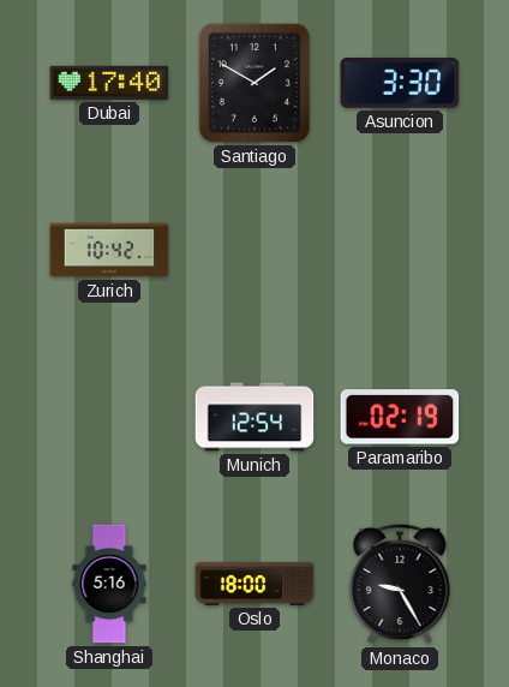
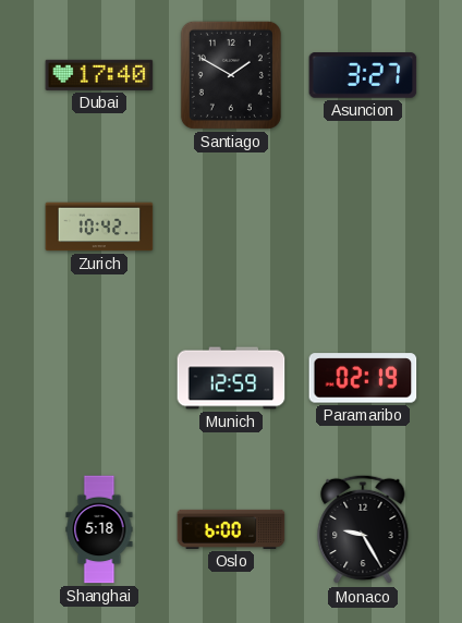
Asuncion: 3:30 -> 3:27
Munich: 12:54 -> 12:59
Shanghai: 5:16 -> 5:18
Oslo: 18:00 -> 6:00
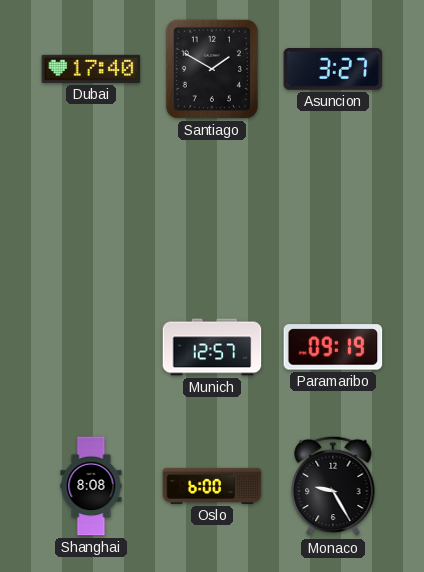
Zurich: 10:42 -> none
Munich: 12:59 -> 12:57
Paramaribo: 02:19 -> 09:19
Shanghai: 5:18 -> 8:08
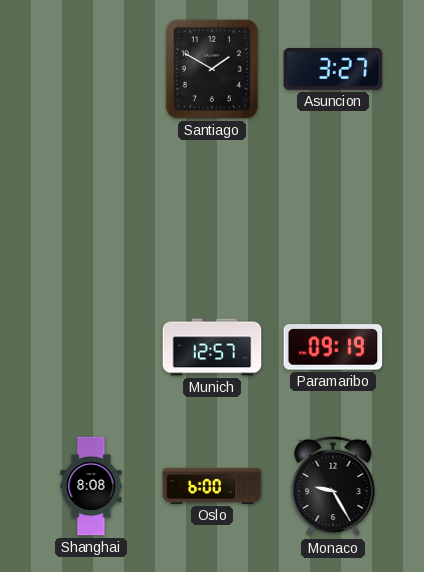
Dubai: 17:40 -> none
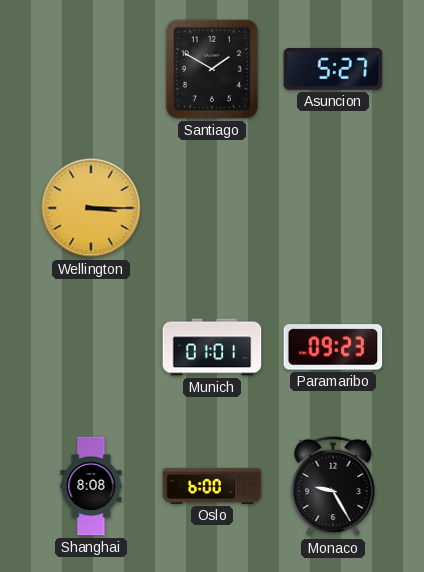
Asuncion: 3:27 -> 5:27
Wellington: none -> 3:15
Munich: 12:57 -> 01:01
Paramaribo: 09:19 -> 09:23
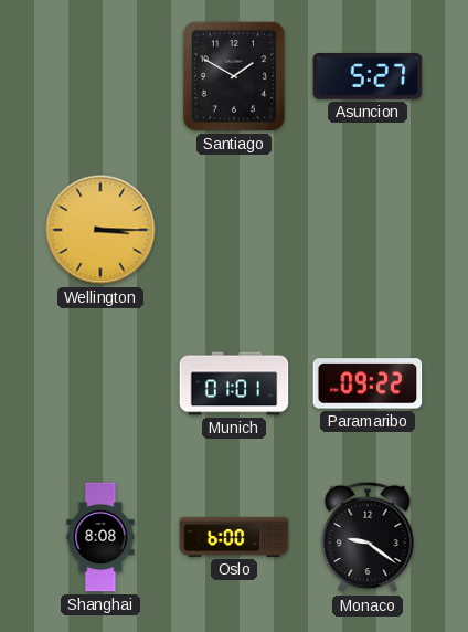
Paramaribo: 09:23 -> 09:22
Monaco: 9:25 -> 9:21
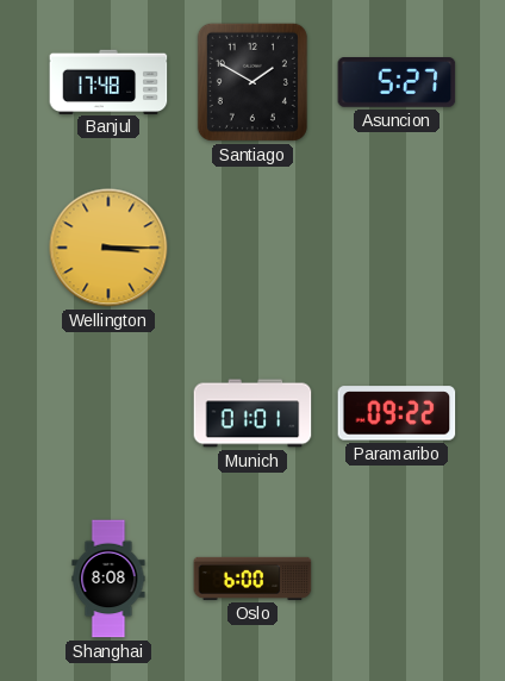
Banjul: none -> 17:48
Monaco: 9:21 -> none
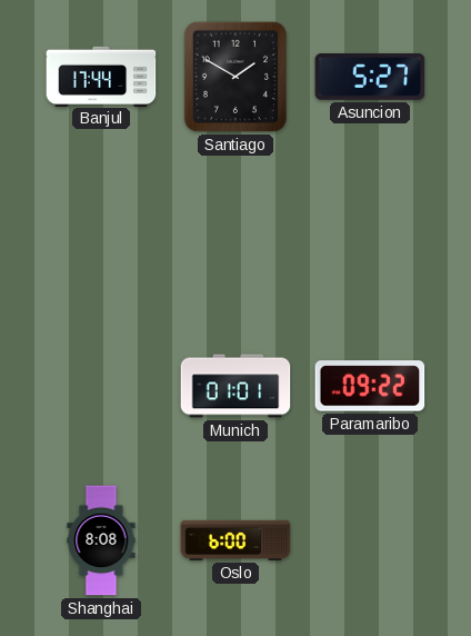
Banjul: 17:48 -> 17:44
Wellington: 3:15 -> none
